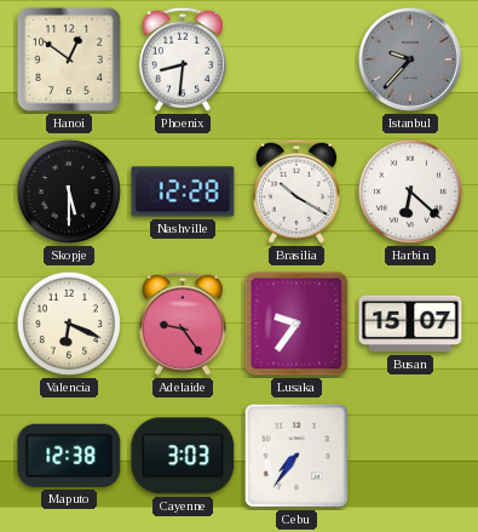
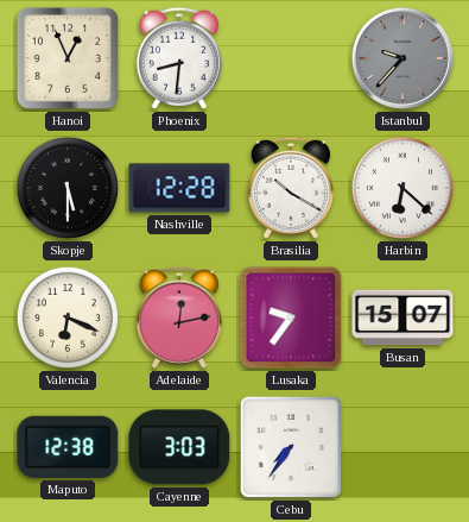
Hanoi: 12:51 -> 12:56
Adelaide: 9:24 -> 12:13
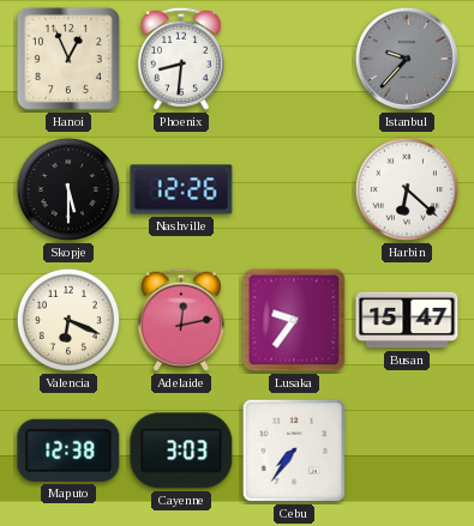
Nashville: 12:28 -> 12:26
Brasilia: 10:20 -> none
Busan: 15:07 -> 15:47
